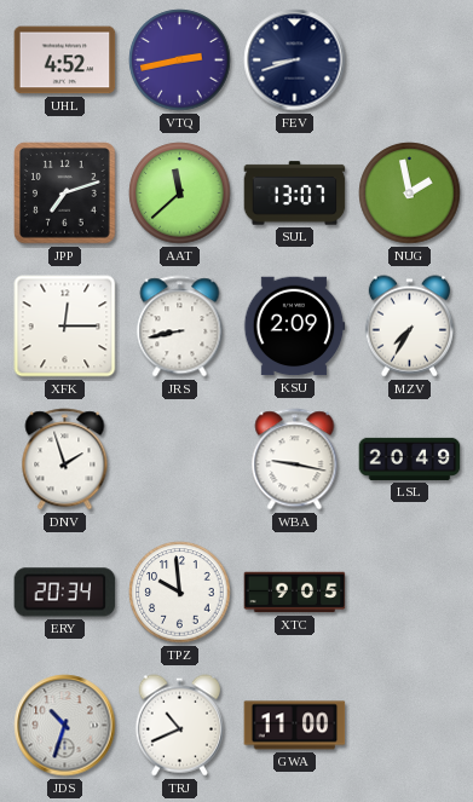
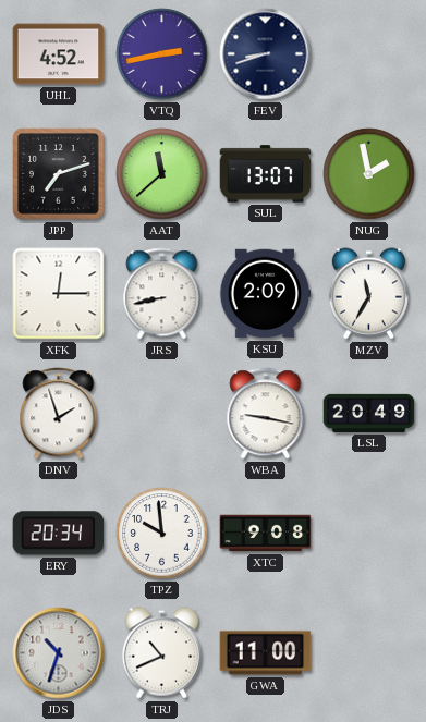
MZV: 7:35 -> 11:35
XTC: 9:05 -> 9:08
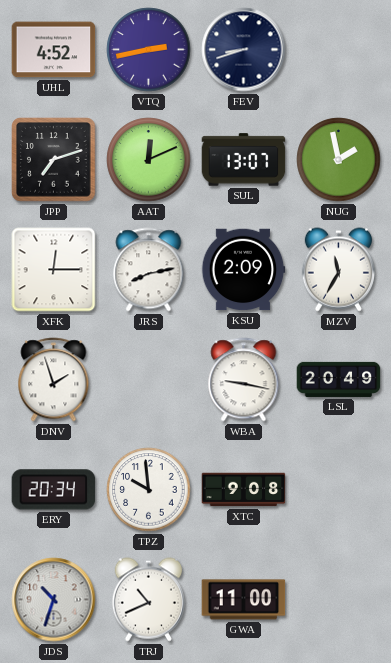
AAT: 11:38 -> 12:11
JRS: 8:43 -> 8:13
